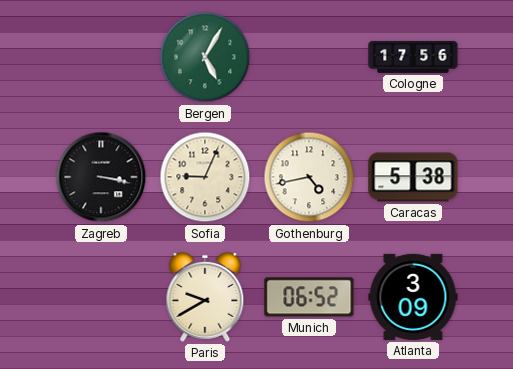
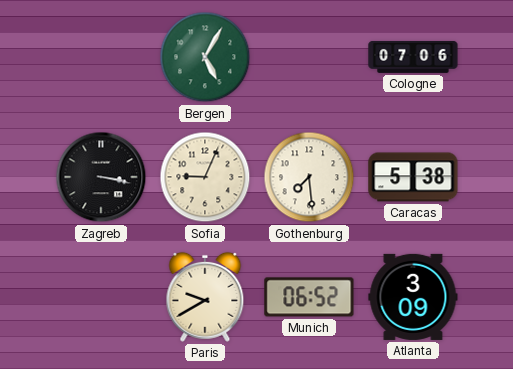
Cologne: 17:56 -> 07:06
Gothenburg: 4:43 -> 7:29
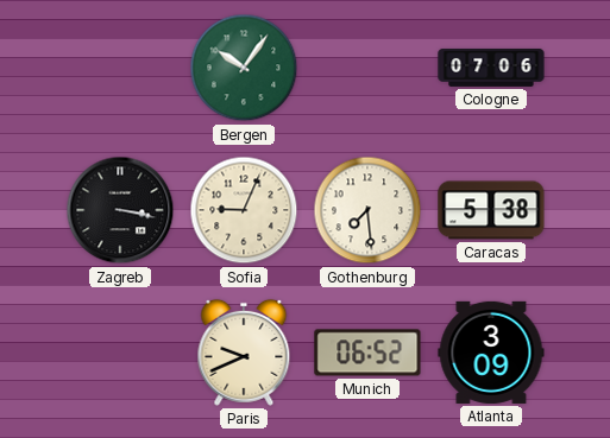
Bergen: 5:05 -> 10:06
Paris: 9:40 -> 9:41
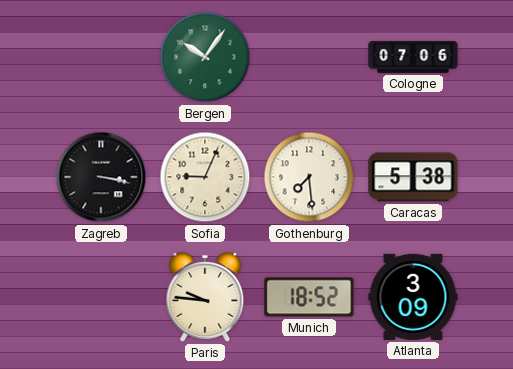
Paris: 9:41 -> 9:46
Munich: 06:52 -> 18:52
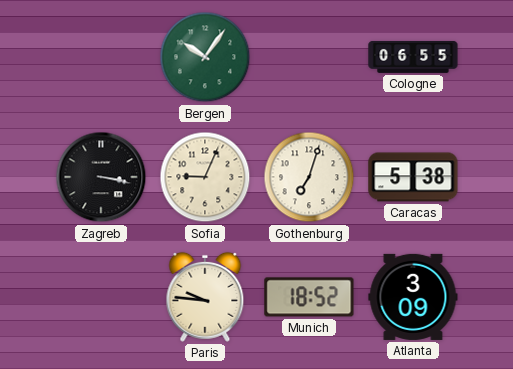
Cologne: 07:06 -> 06:55
Gothenburg: 7:29 -> 7:03
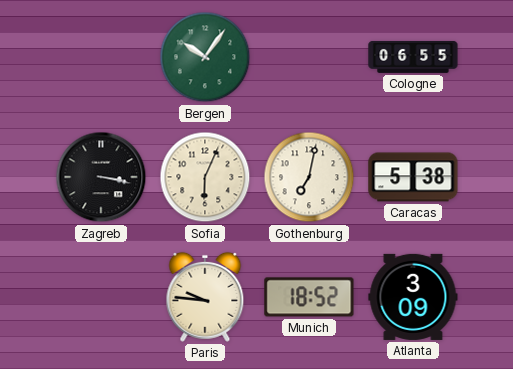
Sofia: 9:04 -> 6:04
Gothenburg: 7:03 -> 7:02
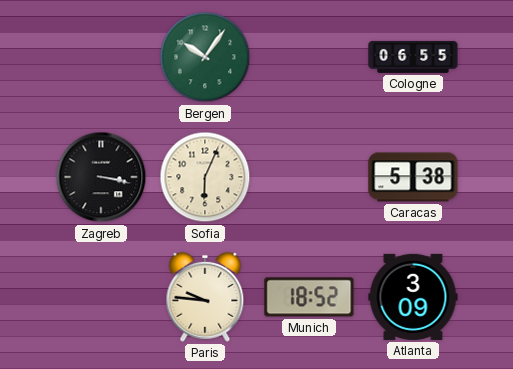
Gothenburg: 7:02 -> none
